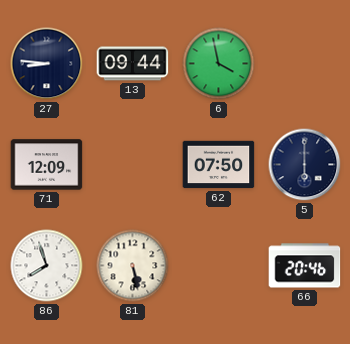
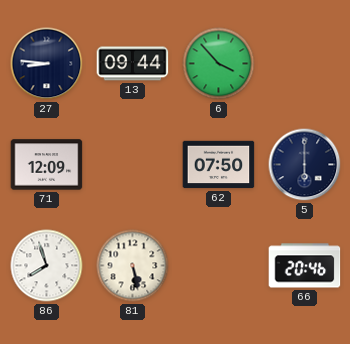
6: 3:58 -> 3:53
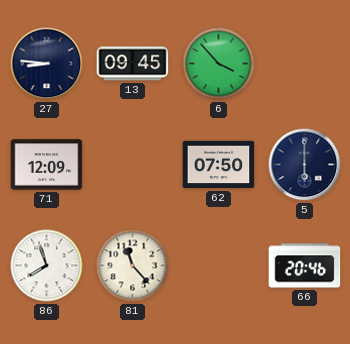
13: 09:44 -> 09:45
81: 5:28 -> 11:23
